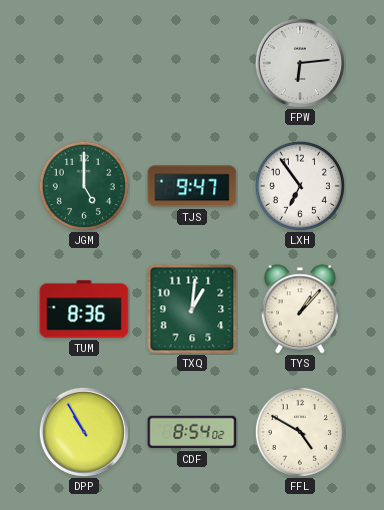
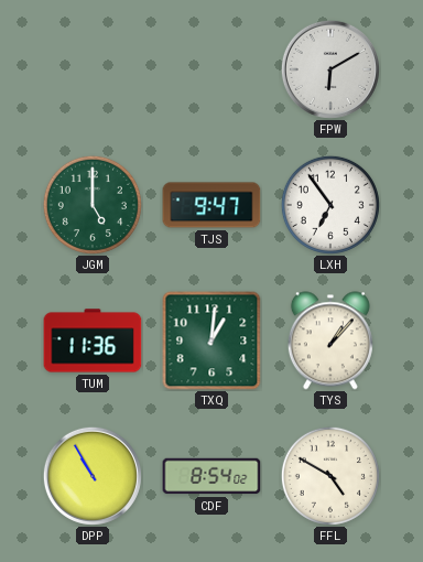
FPW: 6:14 -> 6:10
TUM: 8:36 -> 11:36
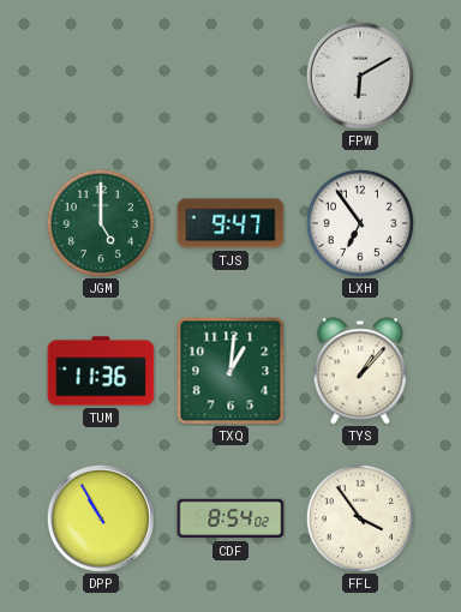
FFL: 4:50 -> 3:54
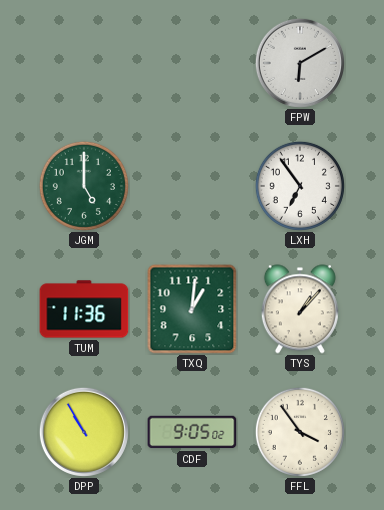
TJS: 9:47 -> none
CDF: 8:54 -> 9:05
